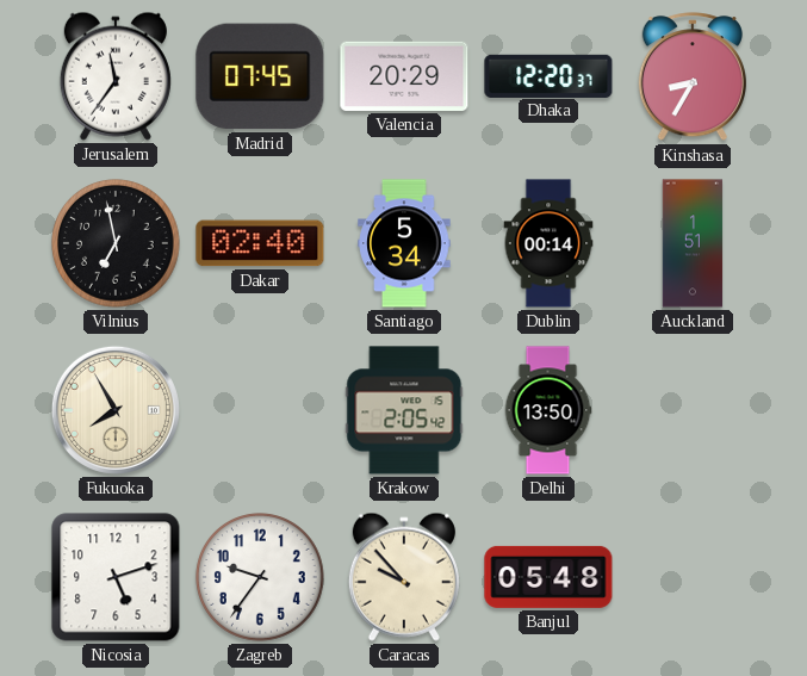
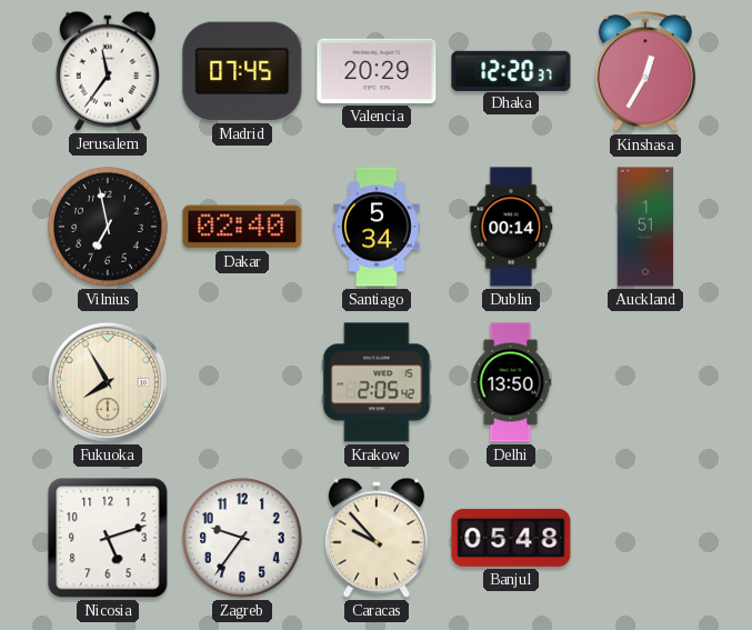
Kinshasa: 8:35 -> 12:35
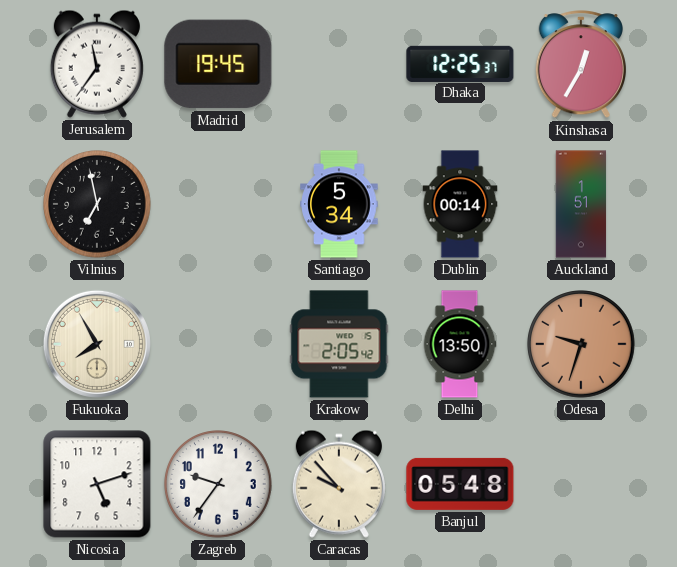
Madrid: 07:45 -> 19:45
Valencia: 20:29 -> none
Dhaka: 12:20 -> 12:25
Dakar: 02:40 -> none
Odesa: none -> 9:33
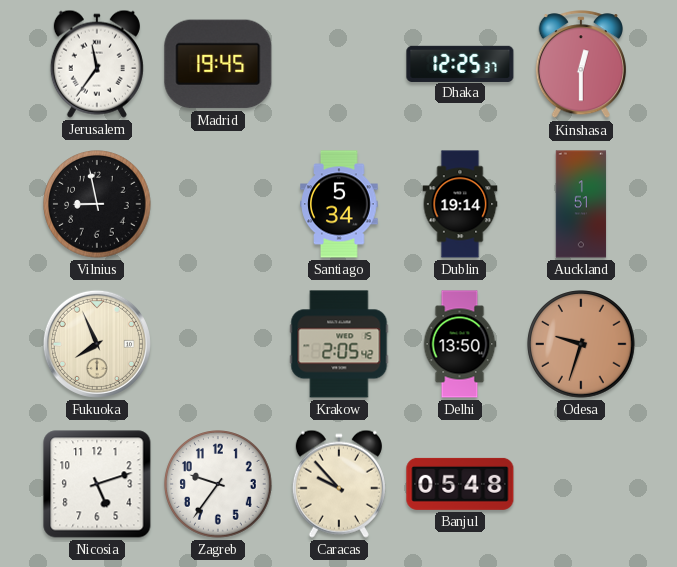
Kinshasa: 12:35 -> 12:30
Vilnius: 6:58 -> 8:58
Dublin: 00:14 -> 19:14
Fukuoka: 7:55 -> 7:56
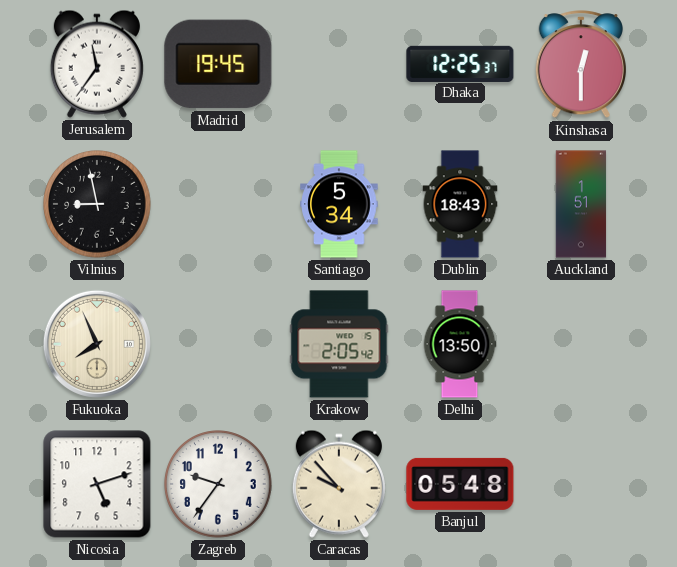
Dublin: 19:14 -> 18:43
Odesa: 9:33 -> none
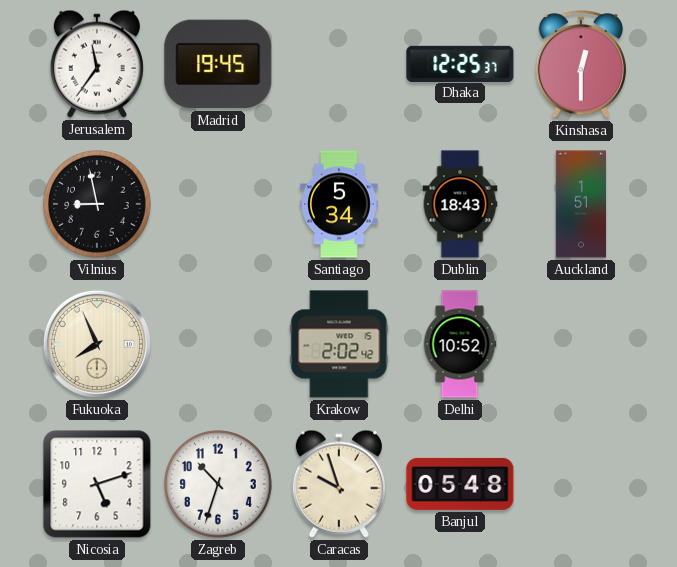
Krakow: 2:05 -> 2:02
Delhi: 13:50 -> 10:52
Zagreb: 9:36 -> 10:33
Caracas: 9:53 -> 9:57
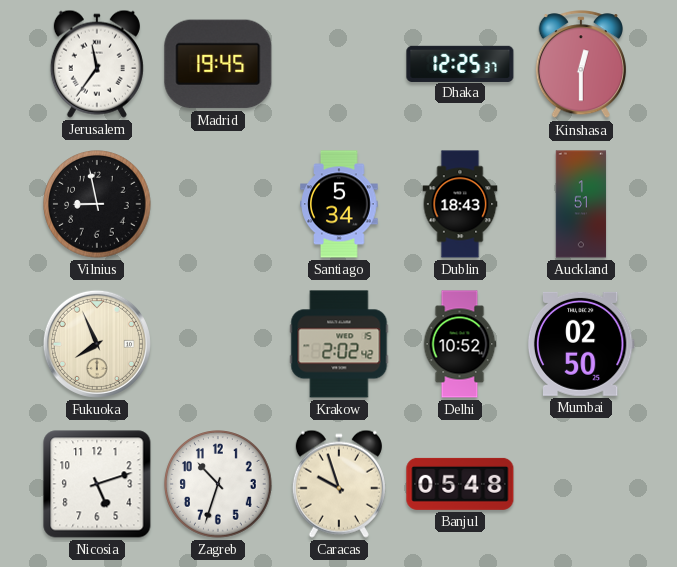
Mumbai: none -> 02:50
